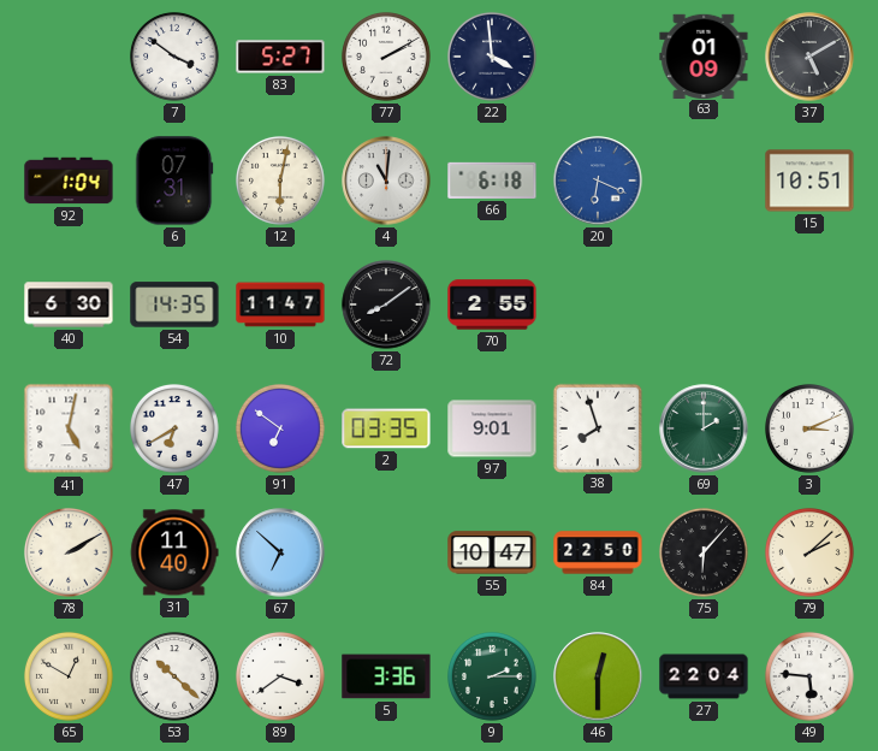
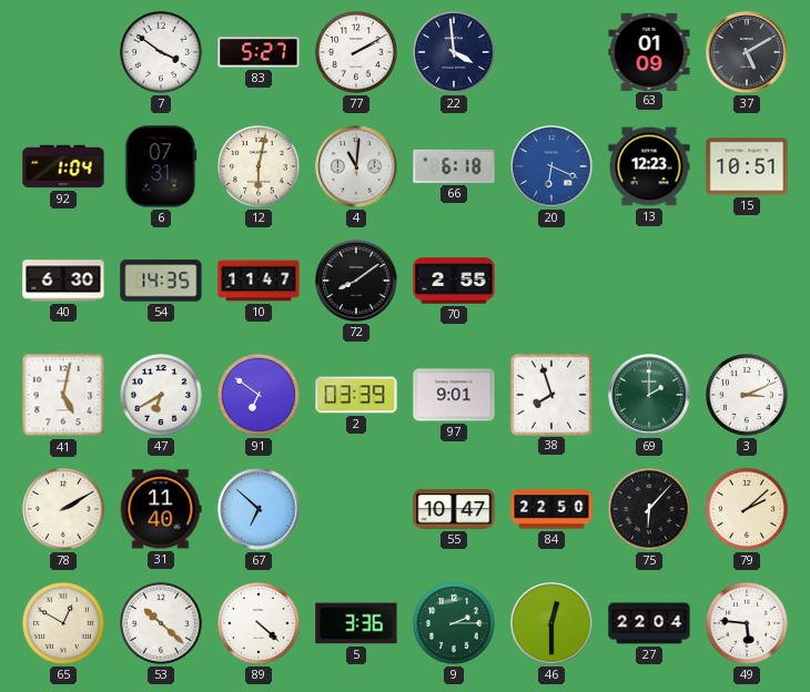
13: none -> 12:23
2: 03:35 -> 03:39
89: 3:39 -> 4:22
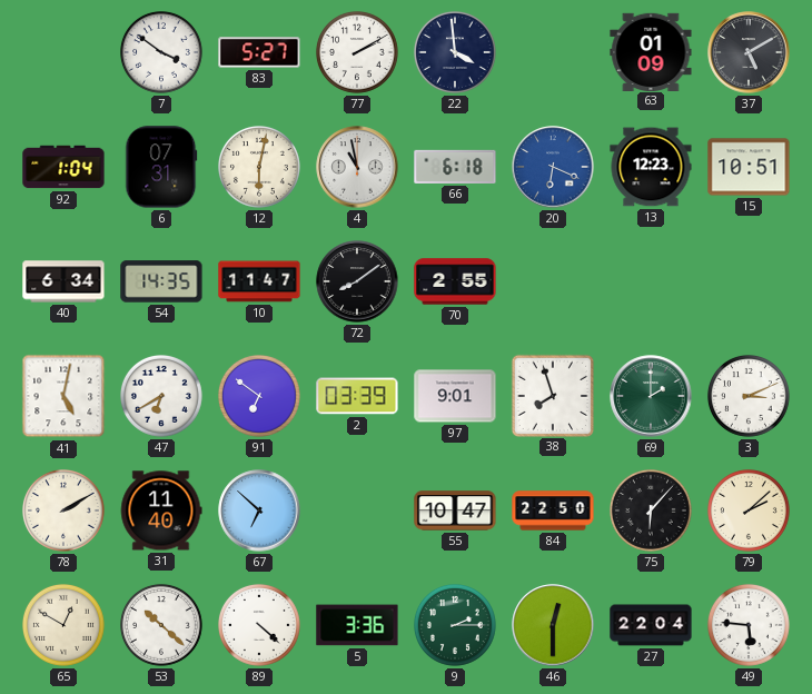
4: 11:01 -> 10:58
40: 6:30 -> 6:34
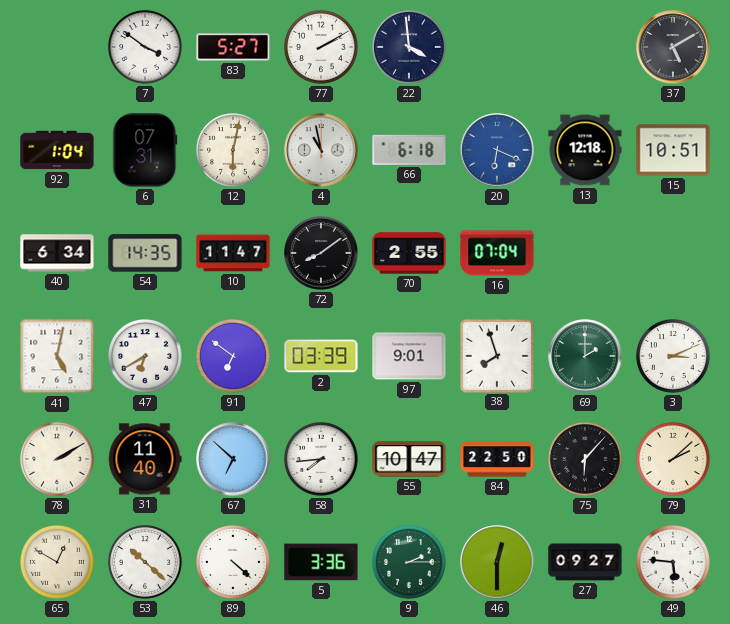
63: 01:09 -> none
13: 12:23 -> 12:18
16: none -> 07:04
58: none -> 7:44
27: 22:04 -> 09:27
